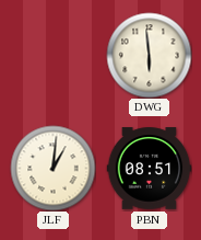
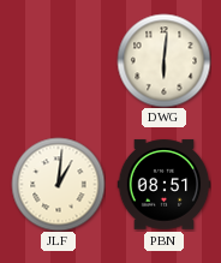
DWG: 5:59 -> 6:01
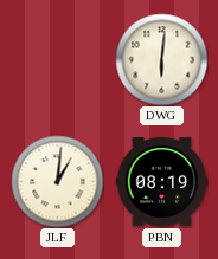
PBN: 08:51 -> 08:19
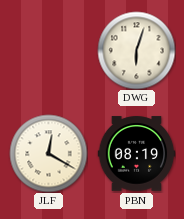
DWG: 6:01 -> 6:03
JLF: 1:01 -> 12:20
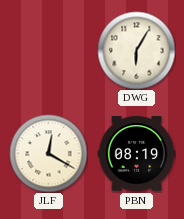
DWG: 6:03 -> 6:05
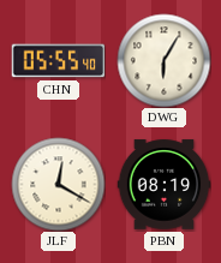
CHN: none -> 05:55
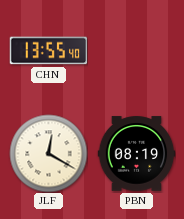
CHN: 05:55 -> 13:55
DWG: 6:05 -> none
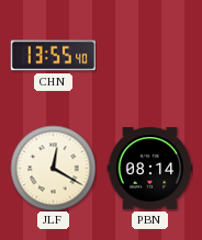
PBN: 08:19 -> 08:14
